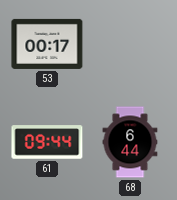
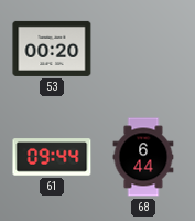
53: 00:17 -> 00:20
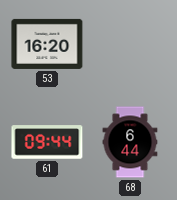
53: 00:20 -> 16:20
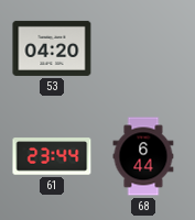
53: 16:20 -> 04:20
61: 09:44 -> 23:44
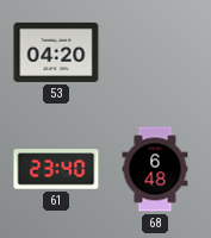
61: 23:44 -> 23:40
68: 6:44 -> 6:48
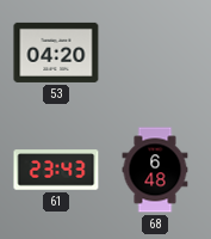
61: 23:40 -> 23:43
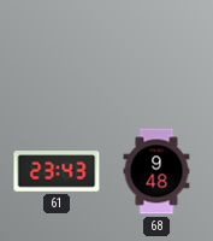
53: 04:20 -> none
68: 6:48 -> 9:48
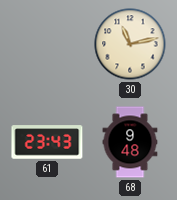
30: none -> 11:13
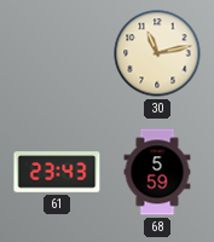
68: 9:48 -> 5:59
